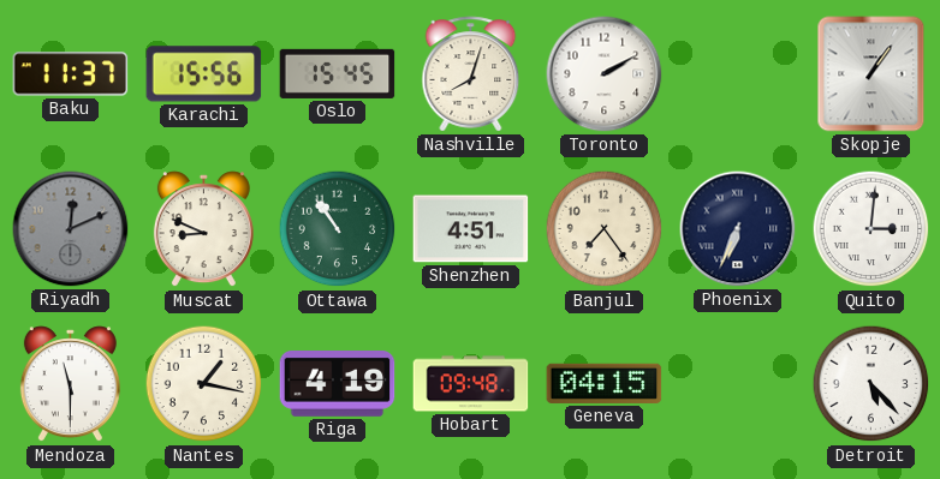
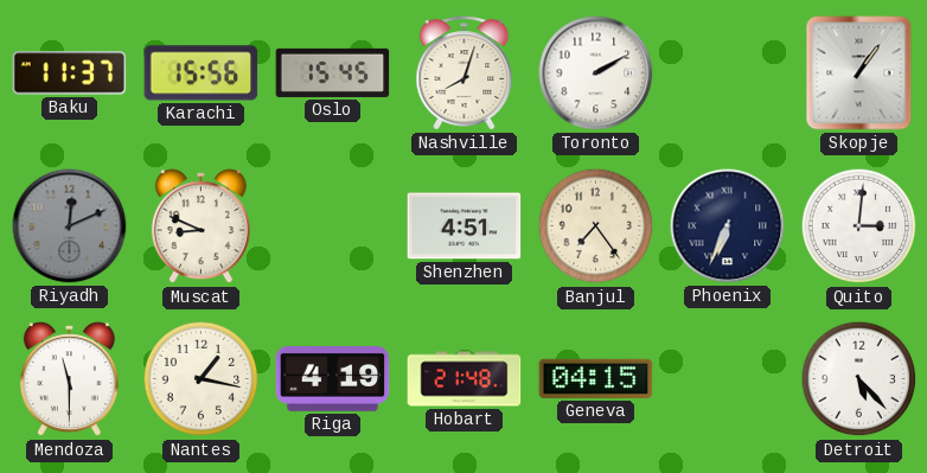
Ottawa: 10:54 -> none
Hobart: 09:48 -> 21:48
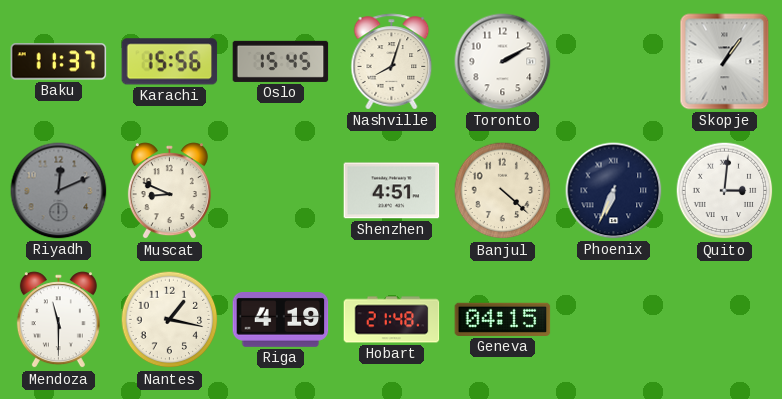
Banjul: 7:24 -> 4:22
Detroit: 5:23 -> none
